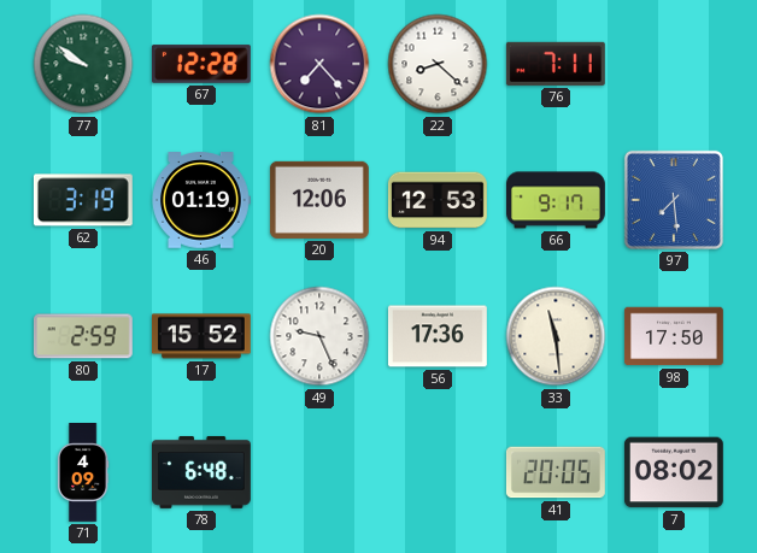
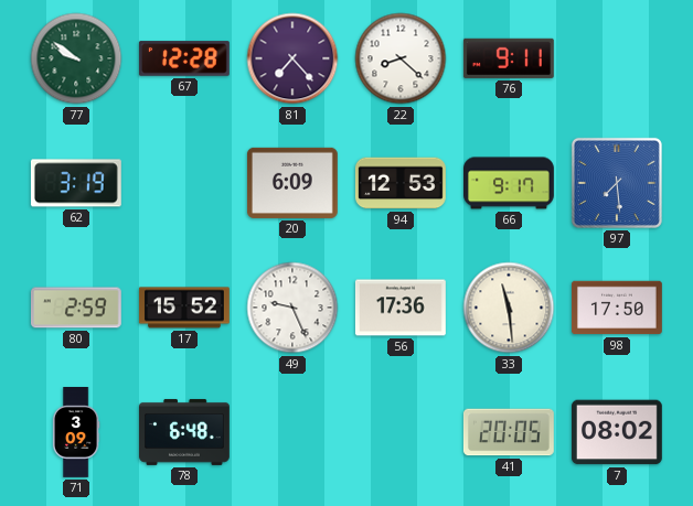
76: 7:11 -> 9:11
46: 01:19 -> none
20: 12:06 -> 6:09
71: 4:09 -> 3:09
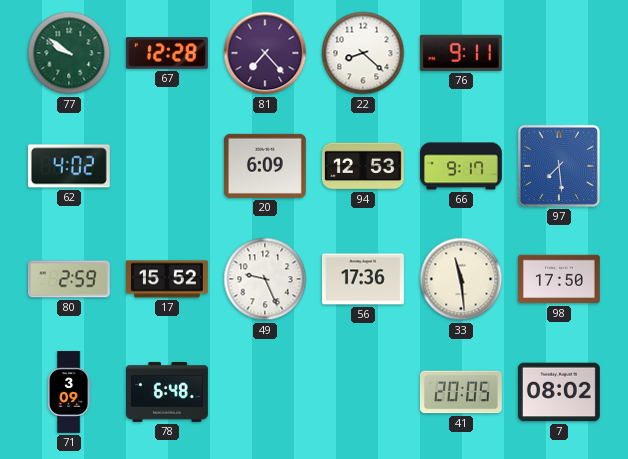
62: 3:19 -> 4:02
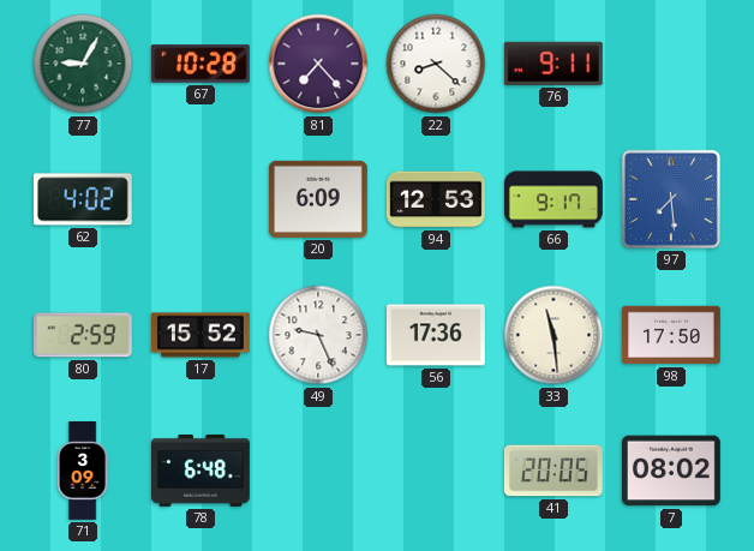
77: 9:51 -> 9:05
67: 12:28 -> 10:28
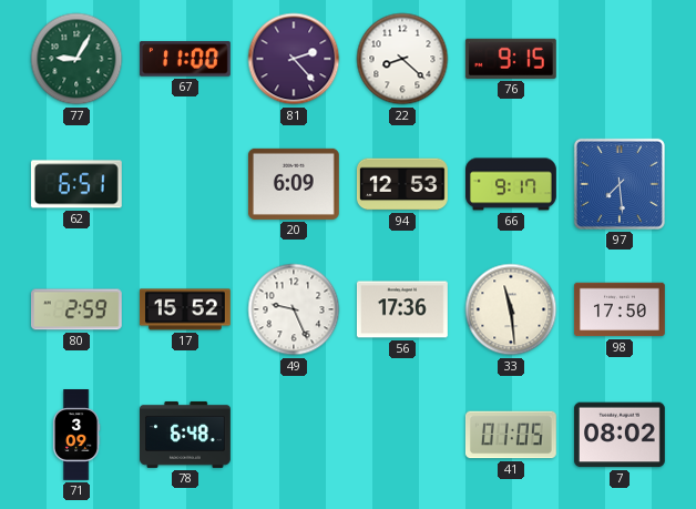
67: 10:28 -> 11:00
81: 7:23 -> 2:23
76: 9:11 -> 9:15
62: 4:02 -> 6:51
41: 20:05 -> 01:05
